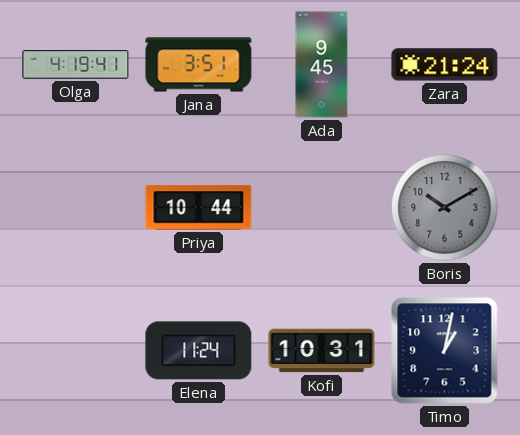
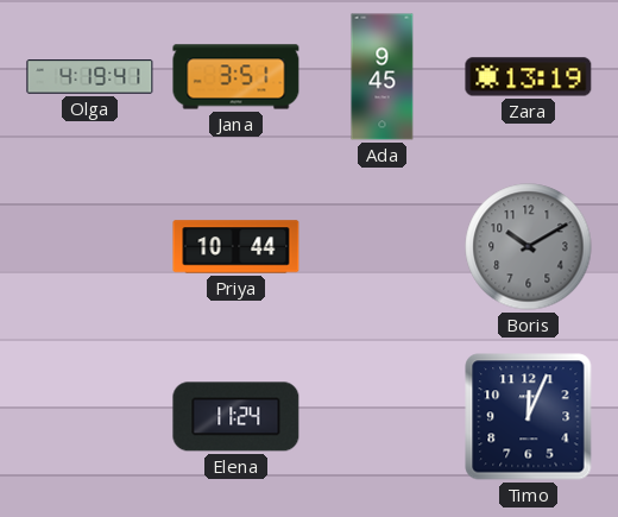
Zara: 21:24 -> 13:19
Kofi: 10:31 -> none
Timo: 1:02 -> 12:04
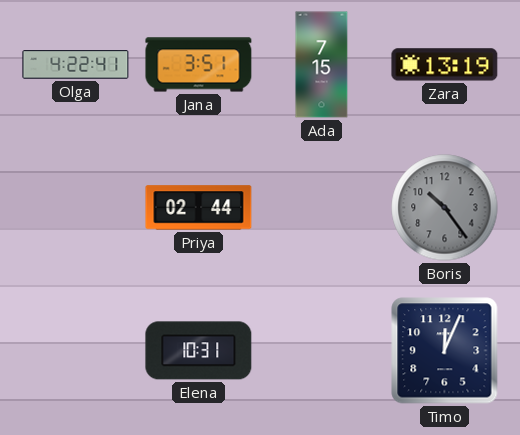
Olga: 4:19 -> 4:22
Ada: 9:45 -> 7:15
Priya: 10:44 -> 02:44
Boris: 10:10 -> 10:24
Elena: 11:24 -> 10:31
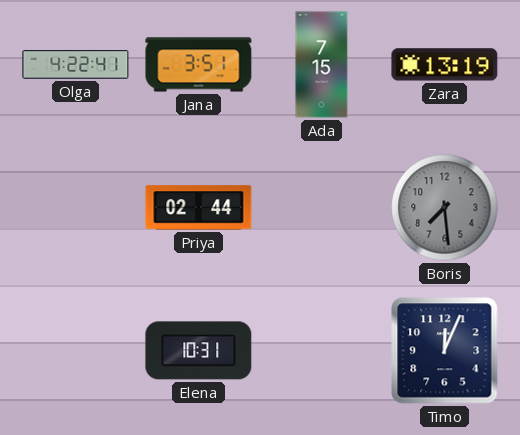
Boris: 10:24 -> 7:29
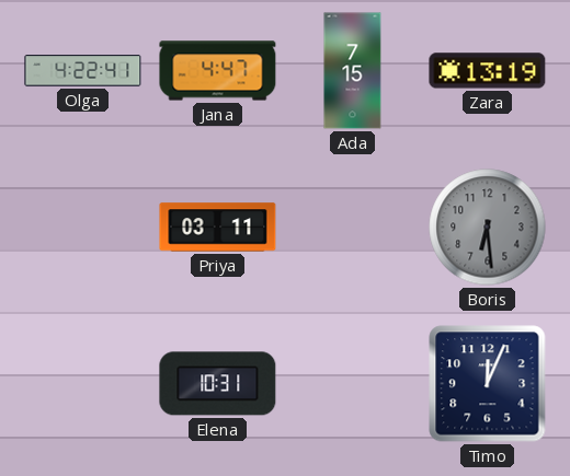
Jana: 3:51 -> 4:47
Priya: 02:44 -> 03:11
Boris: 7:29 -> 6:29
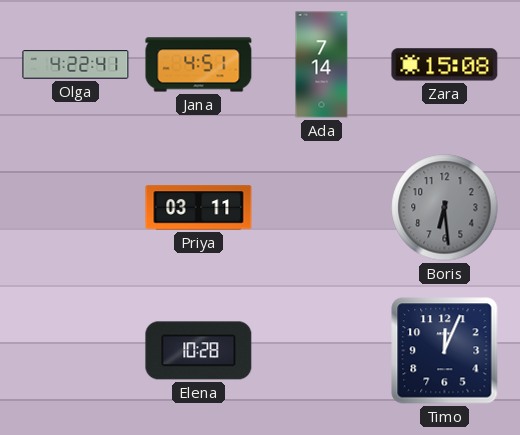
Jana: 4:47 -> 4:51
Ada: 7:15 -> 7:14
Zara: 13:19 -> 15:08
Elena: 10:31 -> 10:28
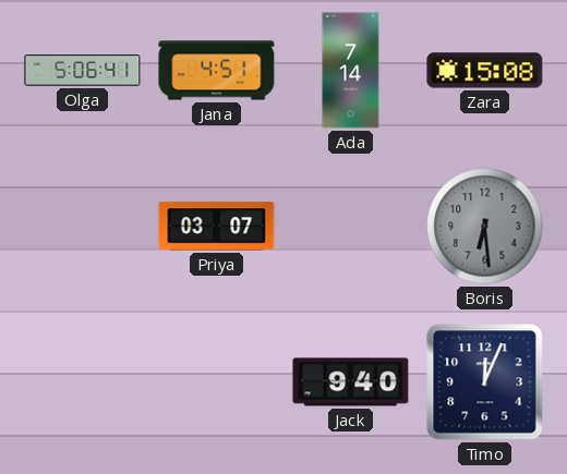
Olga: 4:22 -> 5:06
Priya: 03:11 -> 03:07
Elena: 10:28 -> none
Jack: none -> 9:40
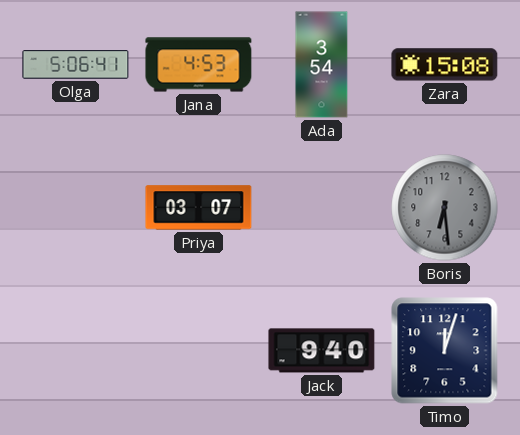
Jana: 4:51 -> 4:53
Ada: 7:14 -> 3:54
Timo: 12:04 -> 12:03
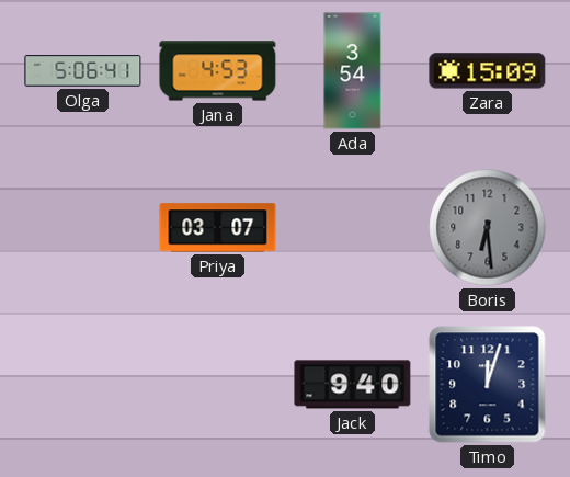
Zara: 15:08 -> 15:09
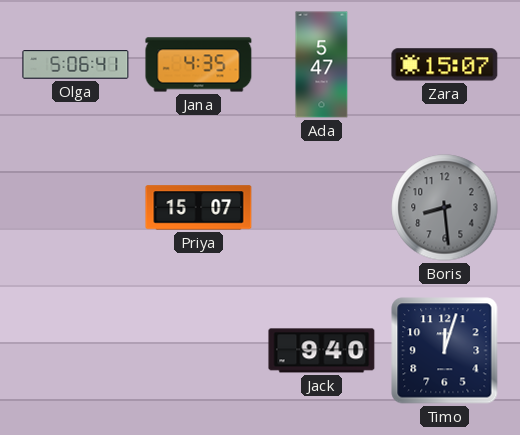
Jana: 4:53 -> 4:35
Ada: 3:54 -> 5:47
Zara: 15:09 -> 15:07
Priya: 03:07 -> 15:07
Boris: 6:29 -> 8:29
